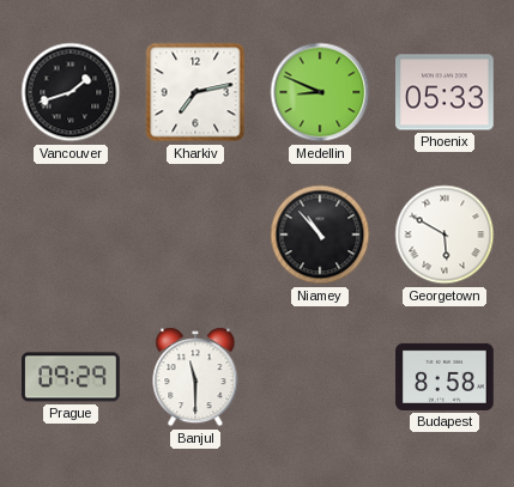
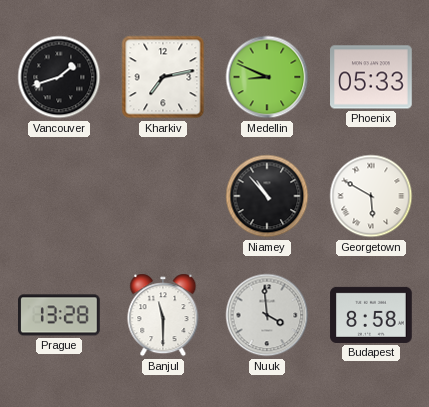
Prague: 09:29 -> 13:28
Nuuk: none -> 3:59
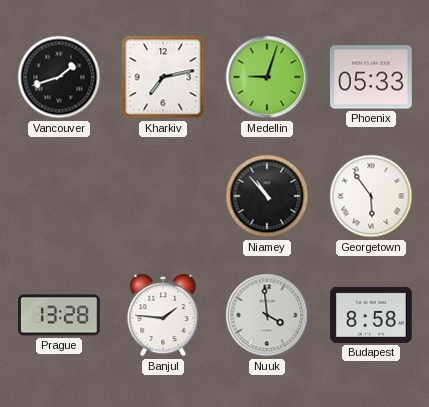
Medellin: 8:49 -> 9:03
Georgetown: 5:50 -> 5:54
Banjul: 11:30 -> 1:46
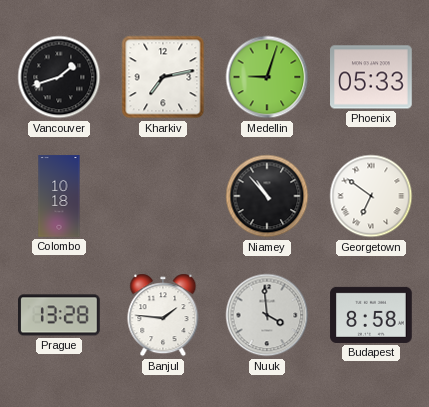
Colombo: none -> 10:18
Georgetown: 5:54 -> 6:51
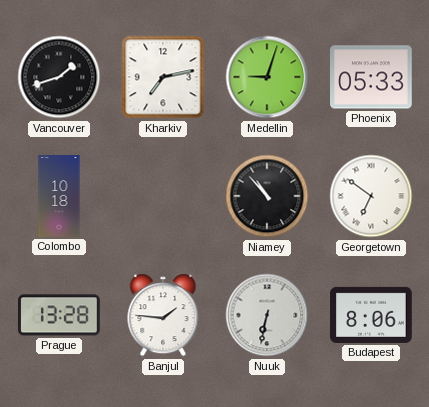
Nuuk: 3:59 -> 6:32
Budapest: 8:58 -> 8:06
